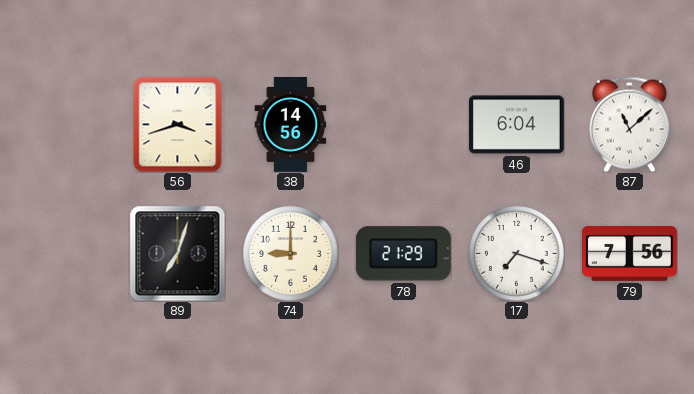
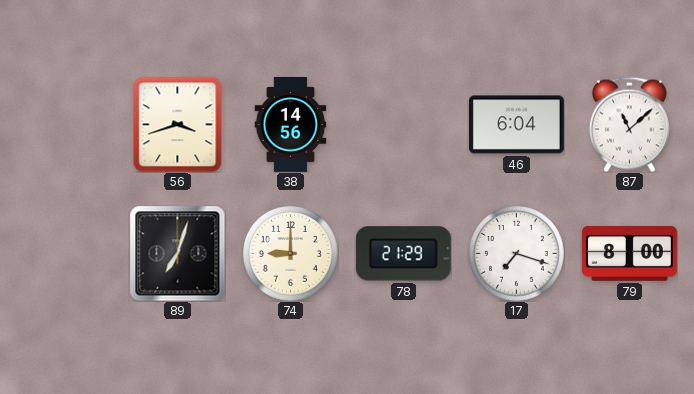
79: 7:56 -> 8:00
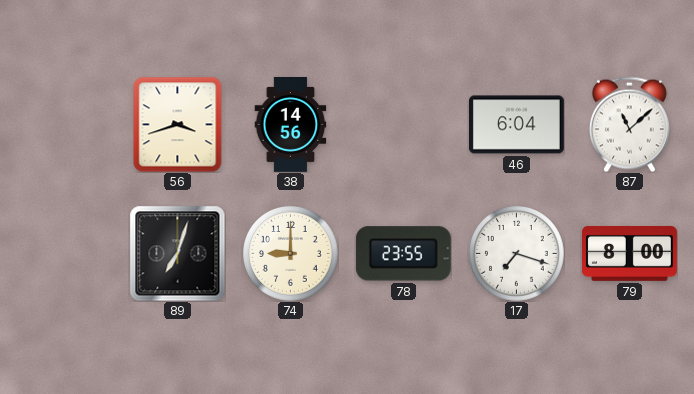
78: 21:29 -> 23:55
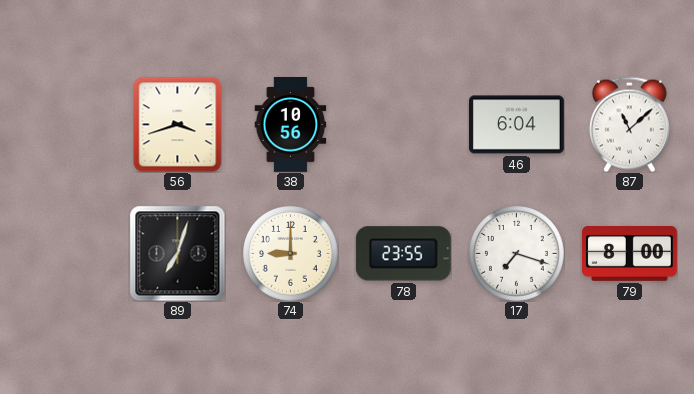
38: 14:56 -> 10:56
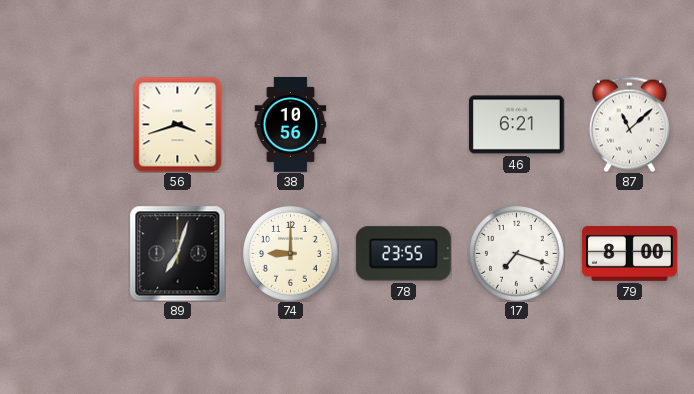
46: 6:04 -> 6:21
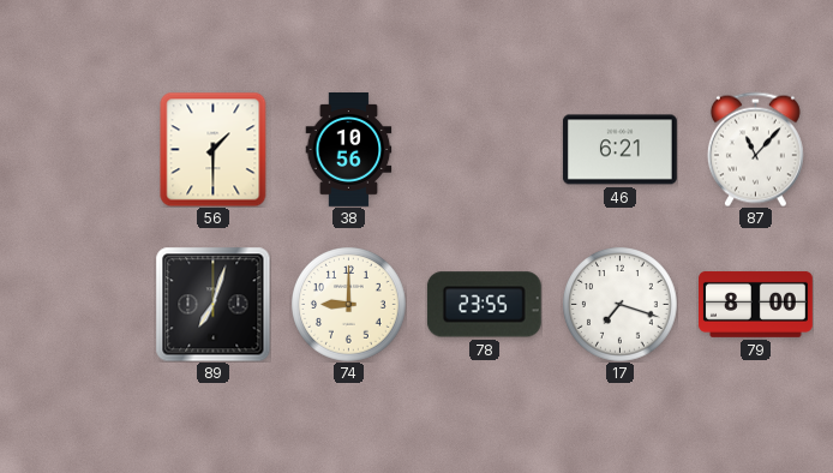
56: 3:42 -> 1:30
87: 11:08 -> 11:07
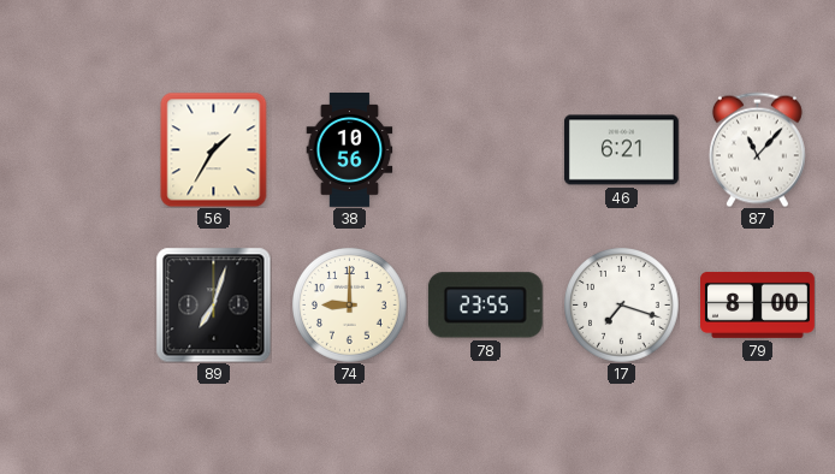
56: 1:30 -> 1:35
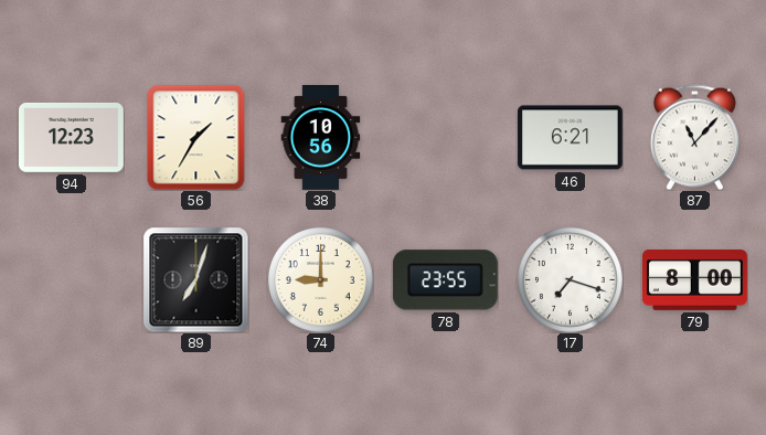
94: none -> 12:23
